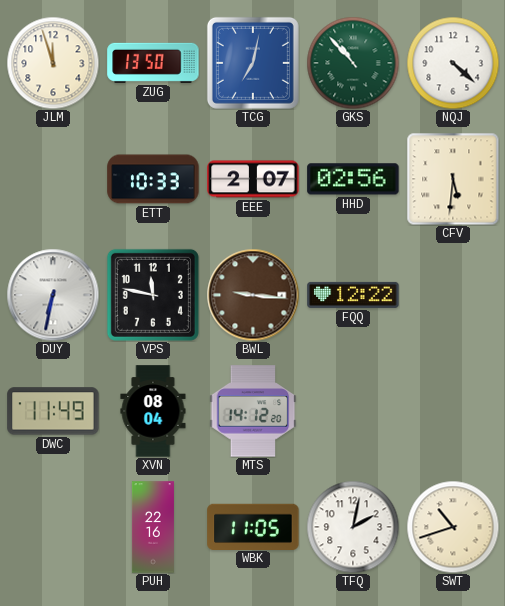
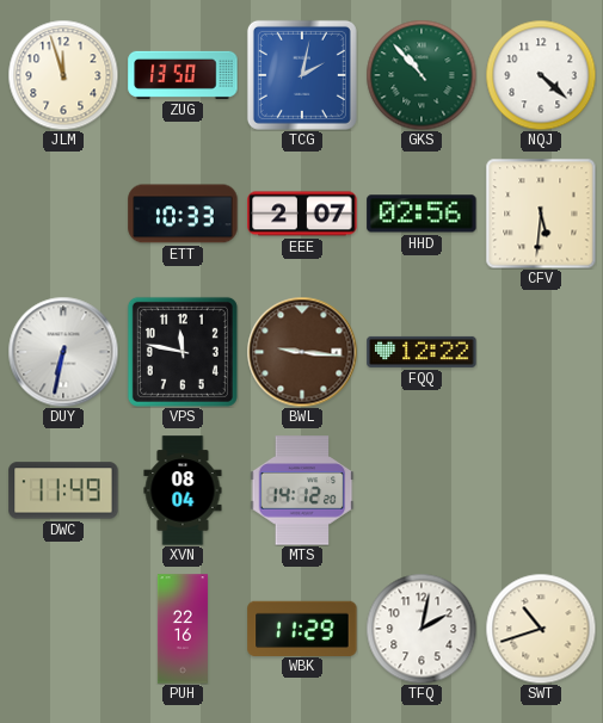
TCG: 7:02 -> 2:02
WBK: 11:05 -> 11:29
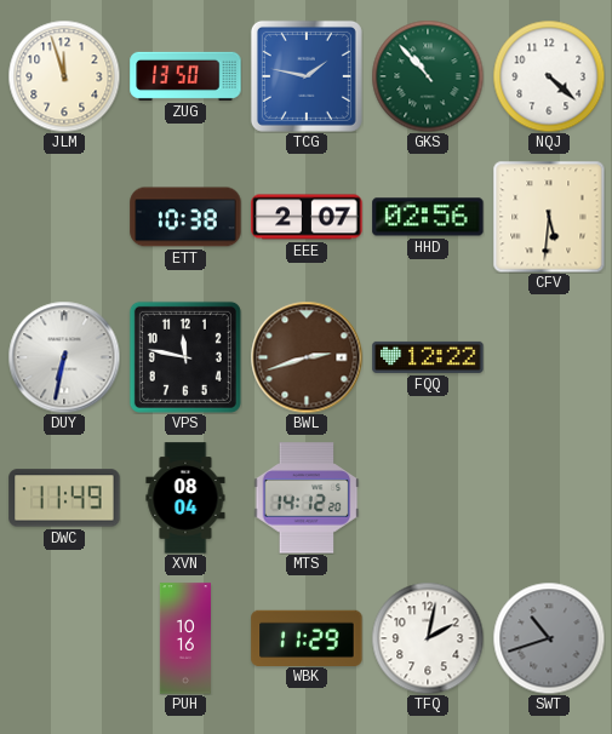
TCG: 2:02 -> 1:47
ETT: 10:33 -> 10:38
BWL: 9:16 -> 2:42
PUH: 22:16 -> 10:16
SWT dial: cream -> grey
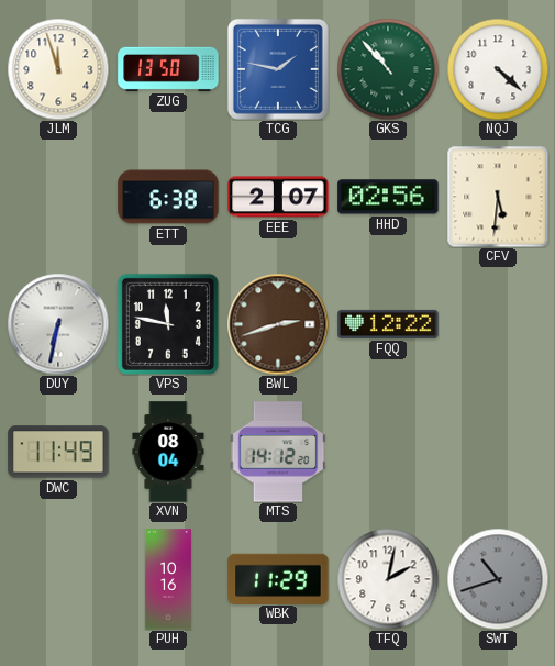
ETT: 10:38 -> 6:38
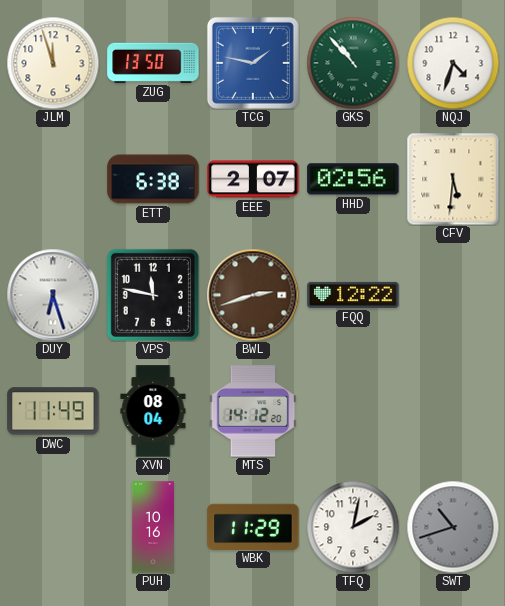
NQJ: 4:22 -> 4:33
DUY: 6:32 -> 6:27
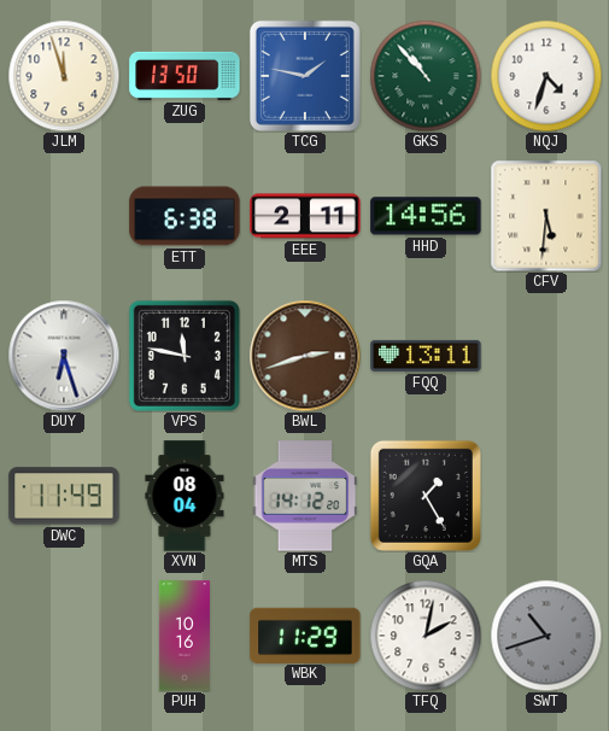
EEE: 2:07 -> 2:11
HHD: 02:56 -> 14:56
FQQ: 12:22 -> 13:11
GQA: none -> 1:25
